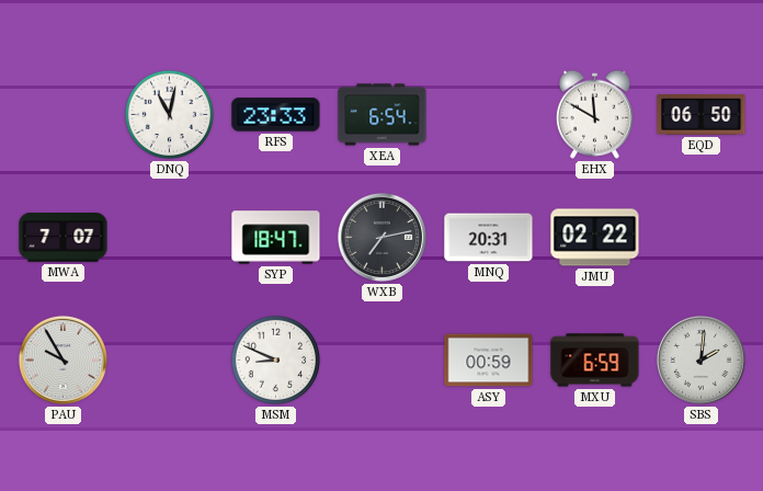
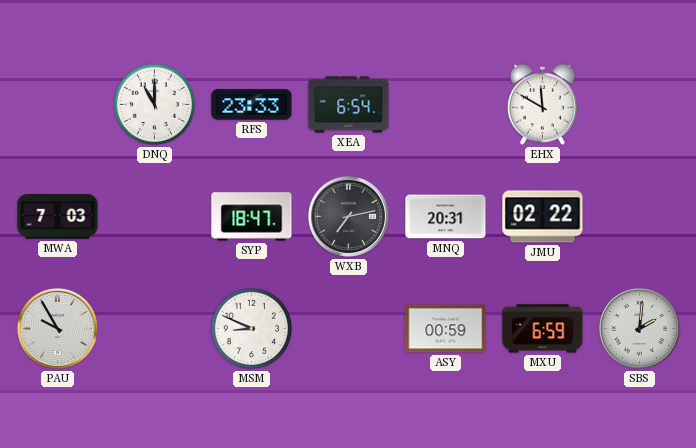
DNQ: 11:02 -> 11:00
EQD: 06:50 -> none
MWA: 7:07 -> 7:03
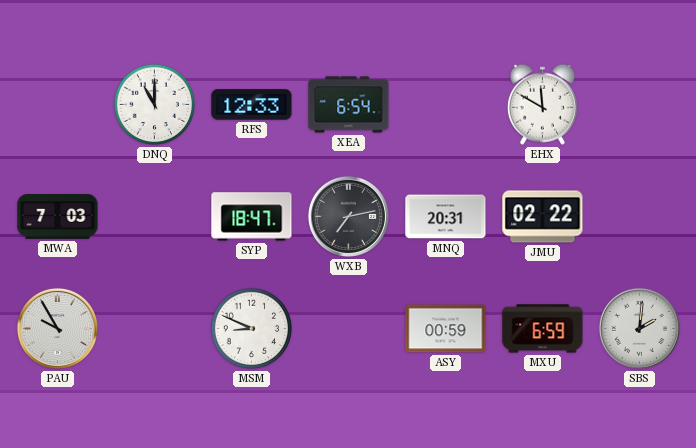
RFS: 23:33 -> 12:33
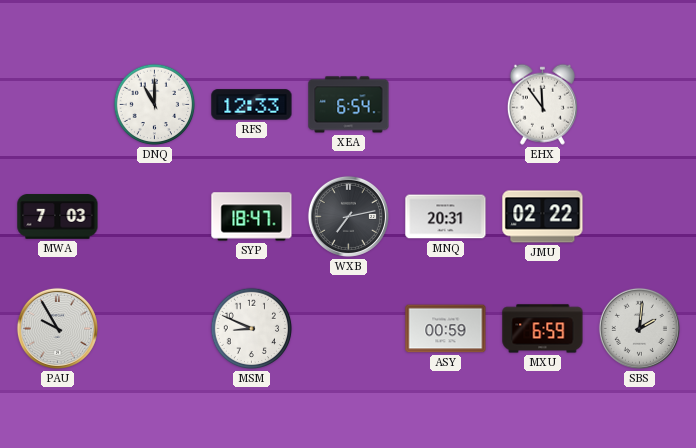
EHX: 11:50 -> 11:54
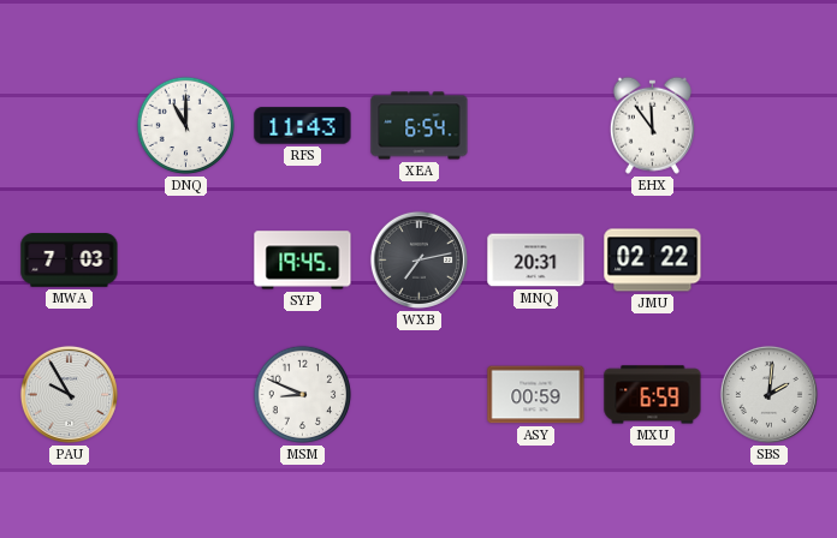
RFS: 12:33 -> 11:43
SYP: 18:47 -> 19:45
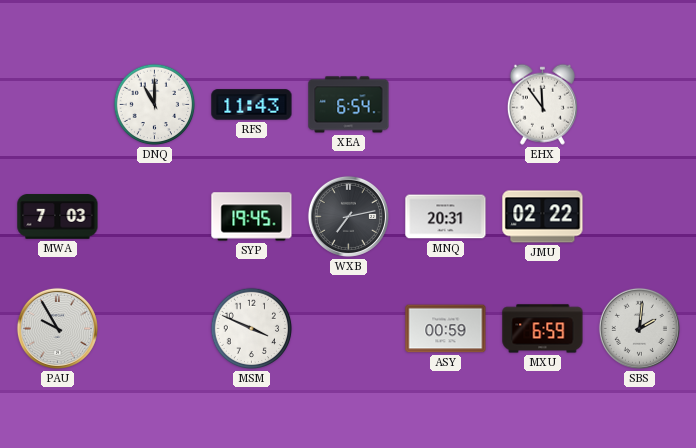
MSM: 8:49 -> 3:49
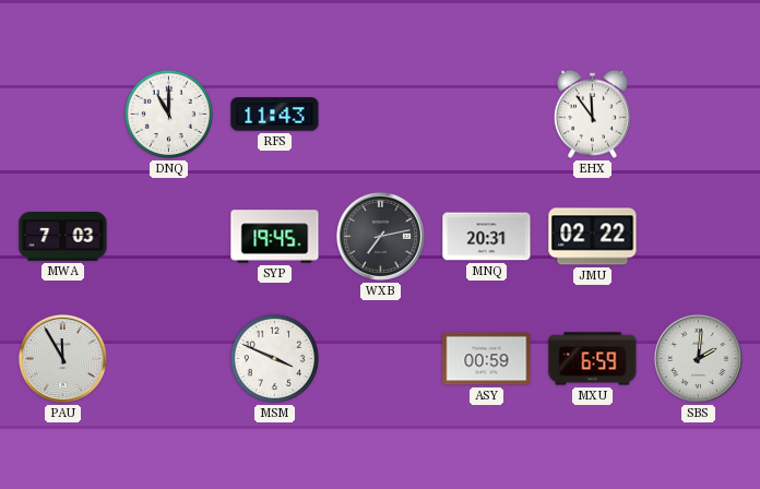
XEA: 6:54 -> none
PAU: 9:55 -> 11:55
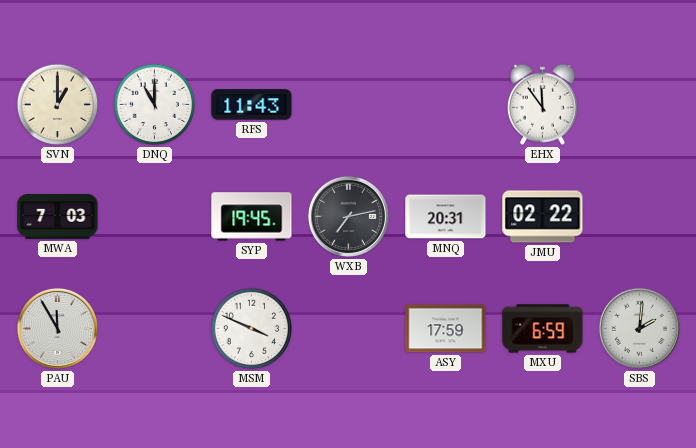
SVN: none -> 1:00
ASY: 00:59 -> 17:59
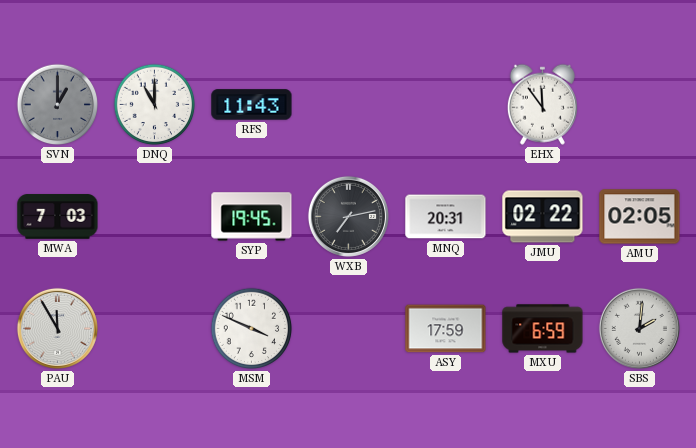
SVN dial: cream -> grey
AMU: none -> 02:05
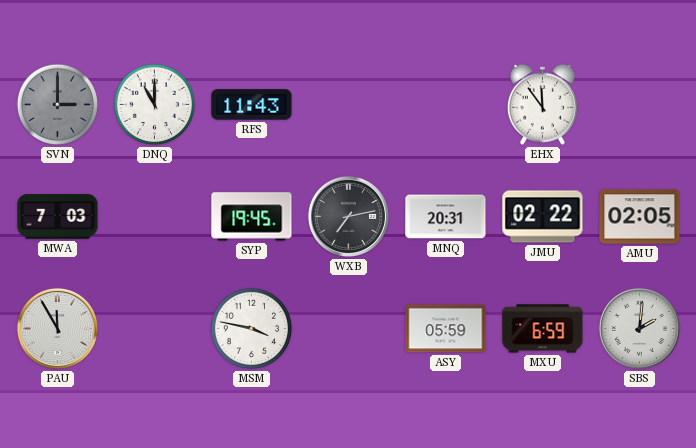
SVN: 1:00 -> 3:00
MSM: 3:49 -> 3:47
ASY: 17:59 -> 05:59
